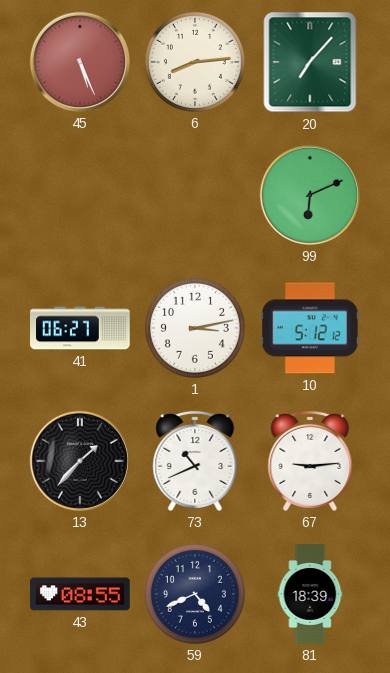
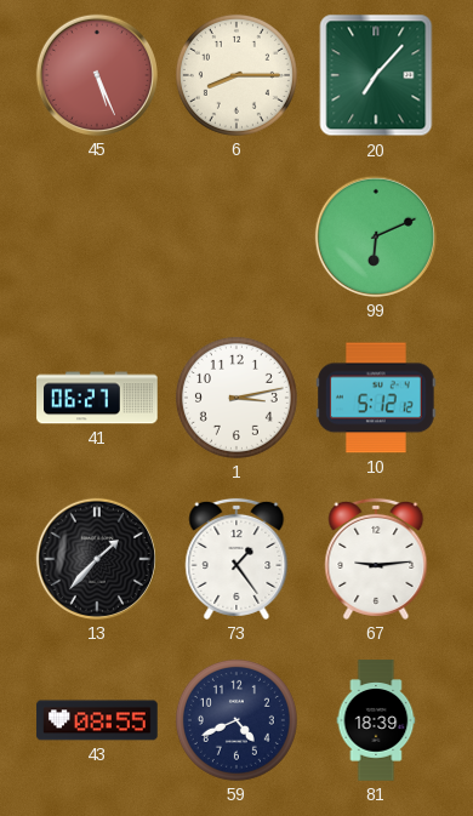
6: 8:14 -> 8:15
73: 10:41 -> 1:24
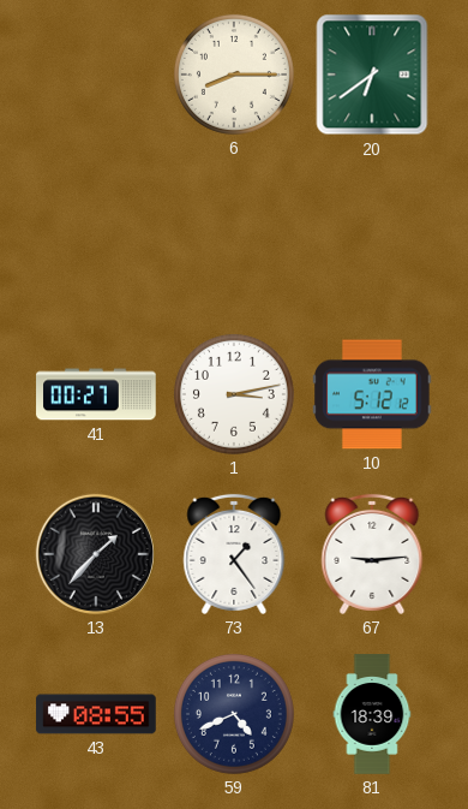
45: 5:26 -> none
20: 7:07 -> 6:39
99: 6:11 -> none
41: 06:27 -> 00:27
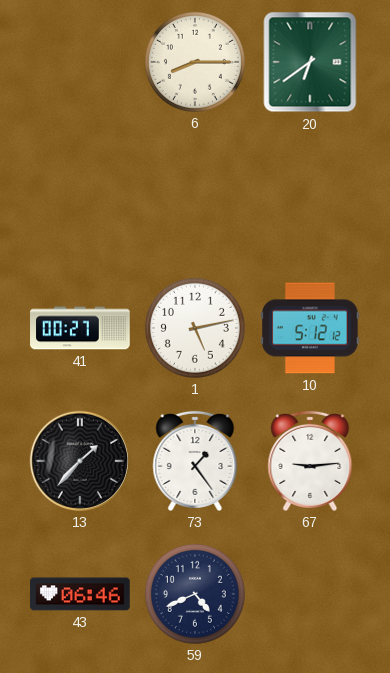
1: 3:13 -> 5:13
43: 08:55 -> 06:46
81: 18:39 -> none
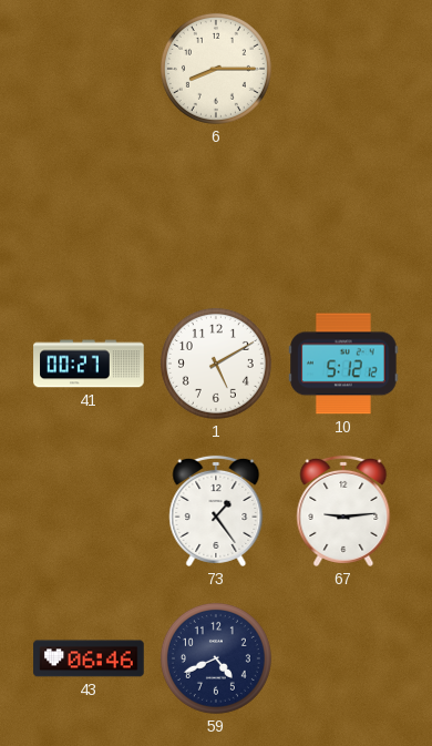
20: 6:39 -> none
1: 5:13 -> 5:10
13: 1:37 -> none
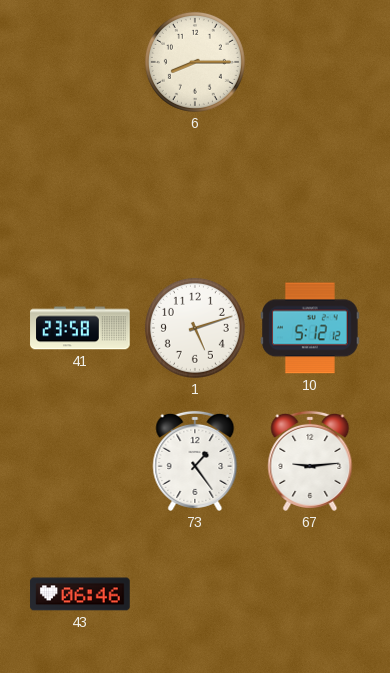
41: 00:27 -> 23:58
1: 5:10 -> 5:12
59: 4:41 -> none
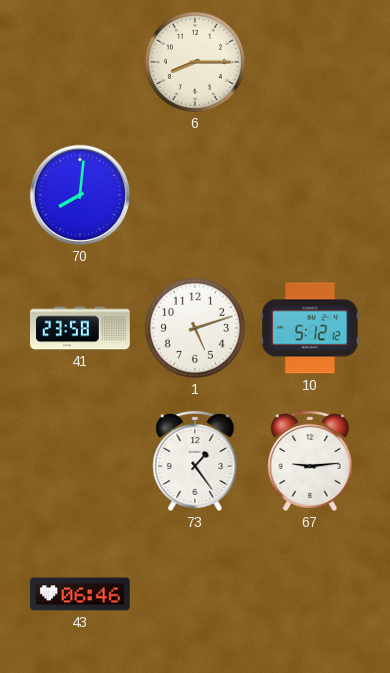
70: none -> 8:01
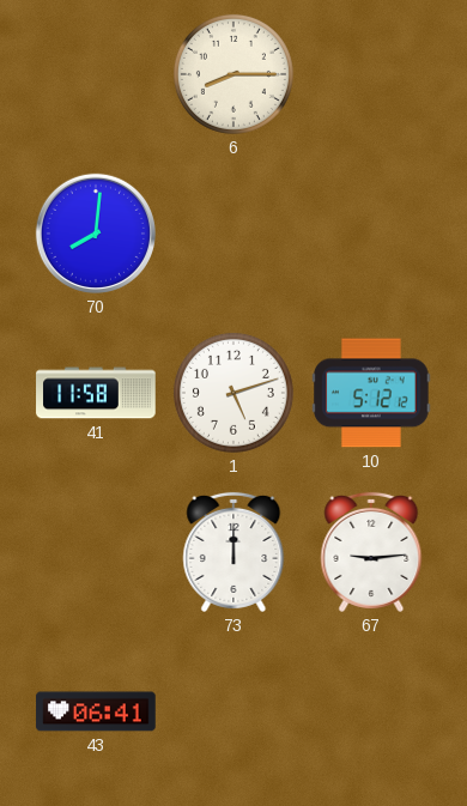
41: 23:58 -> 11:58
73: 1:24 -> 12:00
43: 06:46 -> 06:41
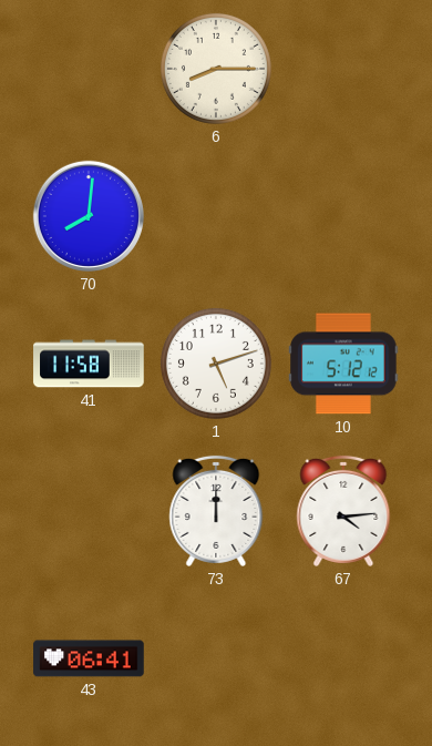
67: 9:14 -> 4:14
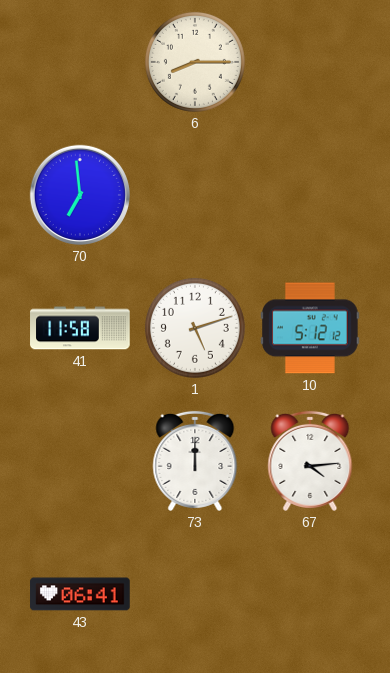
70: 8:01 -> 6:59
